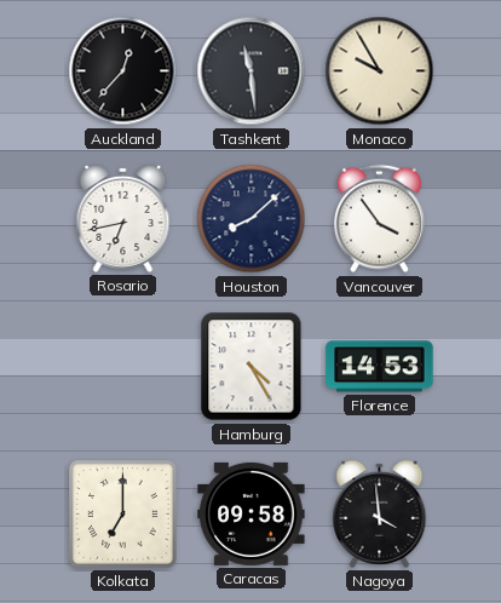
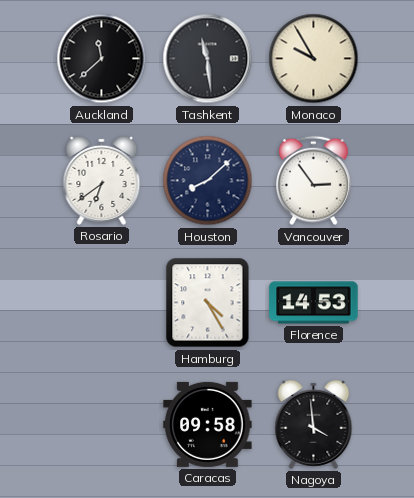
Auckland: 12:37 -> 11:38
Rosario: 6:43 -> 6:39
Vancouver: 3:54 -> 2:54
Kolkata: 7:00 -> none
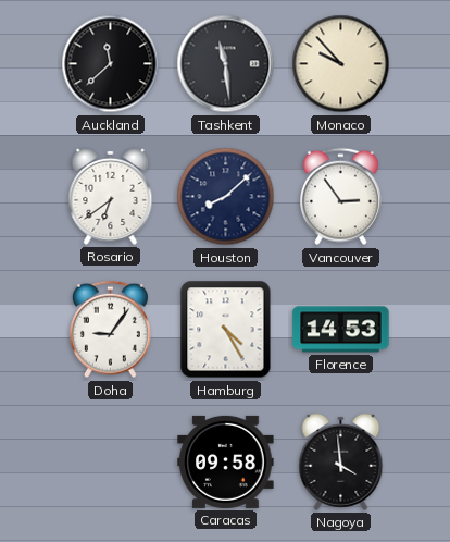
Monaco: 9:55 -> 9:53
Doha: none -> 9:06
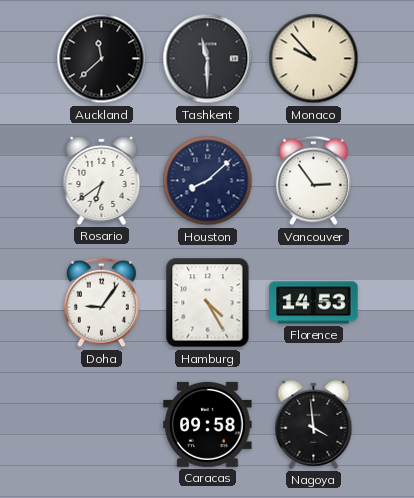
Tashkent: 11:29 -> 11:30
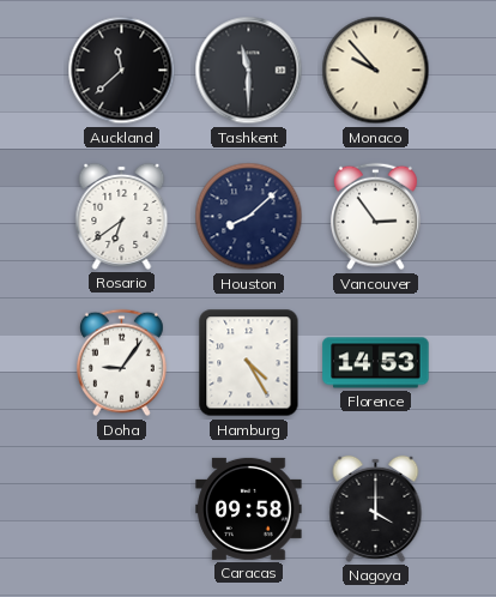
Nagoya: 3:59 -> 4:00
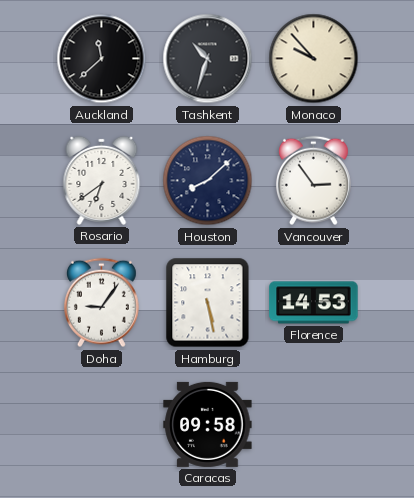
Tashkent: 11:30 -> 10:33
Hamburg: 4:25 -> 5:28
Nagoya: 4:00 -> none
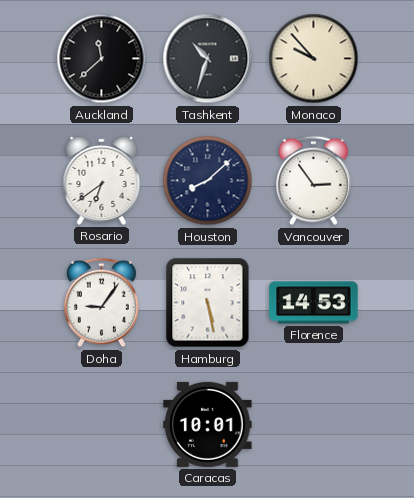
Caracas: 09:58 -> 10:01
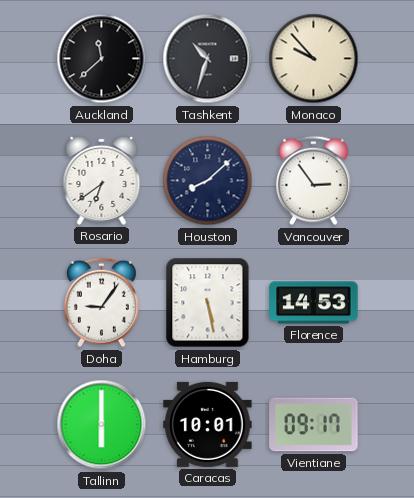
Tallinn: none -> 6:00
Vientiane: none -> 09:17
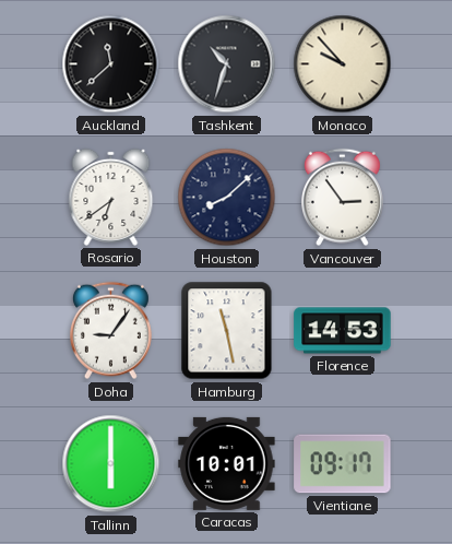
Hamburg: 5:28 -> 11:28
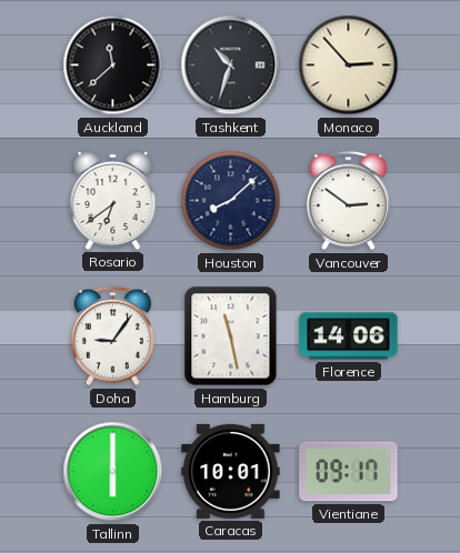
Monaco: 9:53 -> 2:53
Vancouver: 2:54 -> 2:51
Florence: 14:53 -> 14:06
